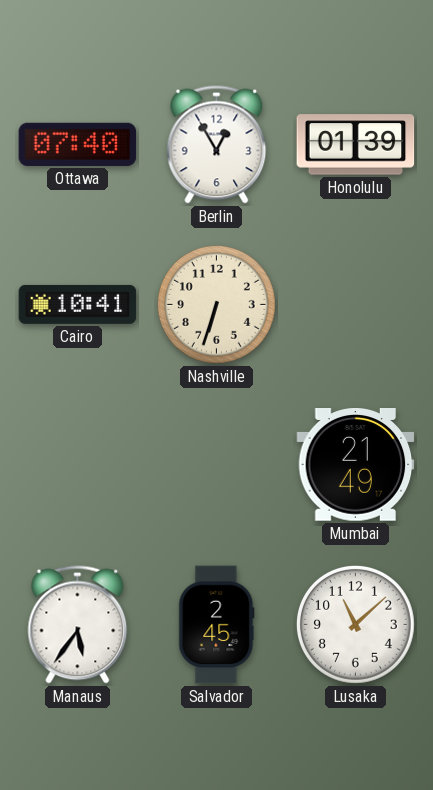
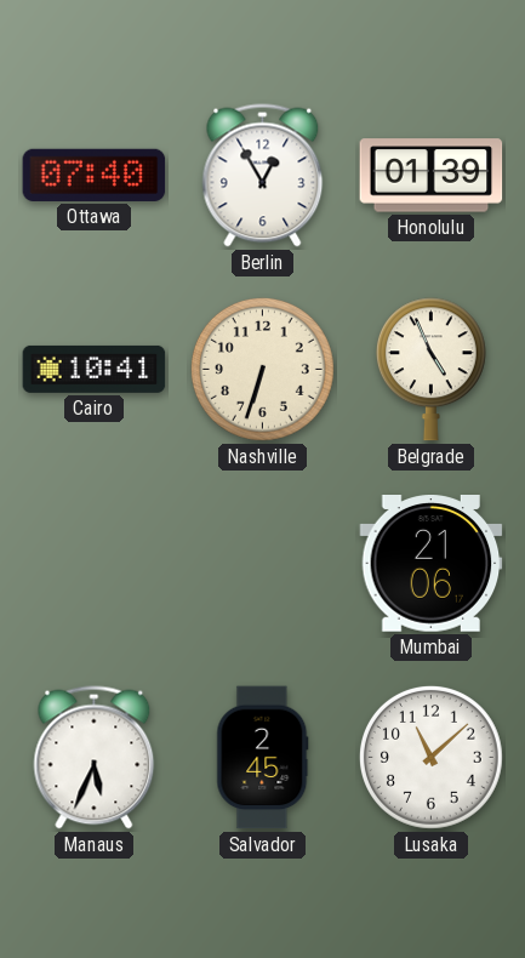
Belgrade: none -> 4:56
Mumbai: 21:49 -> 21:06
Manaus: 5:36 -> 5:34
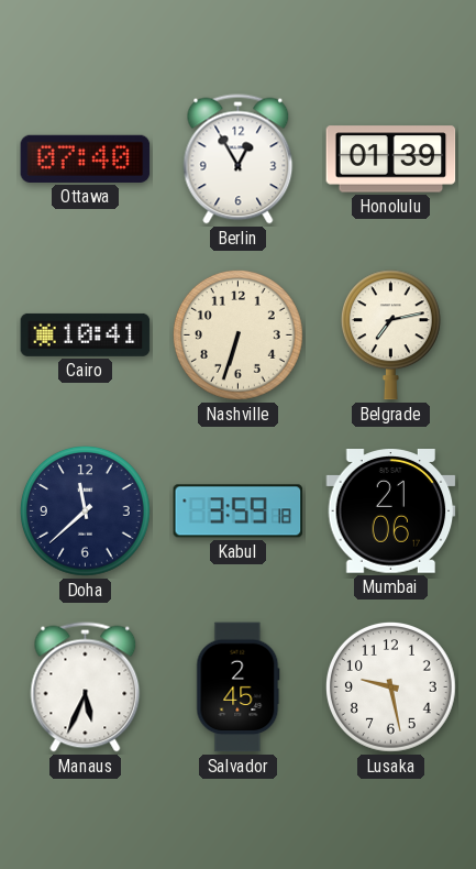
Belgrade: 4:56 -> 7:13
Doha: none -> 11:38
Kabul: none -> 3:59
Lusaka: 11:08 -> 9:28
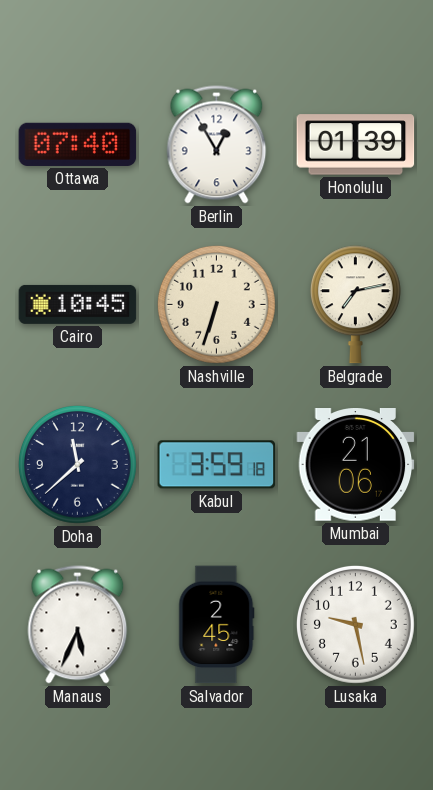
Cairo: 10:41 -> 10:45
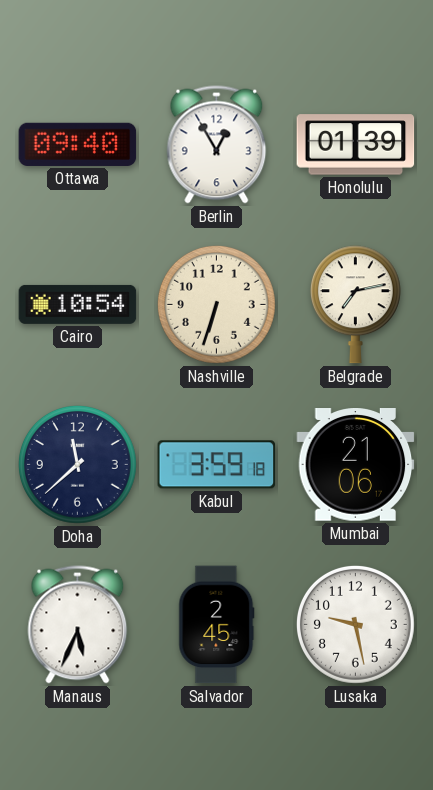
Ottawa: 07:40 -> 09:40
Cairo: 10:45 -> 10:54
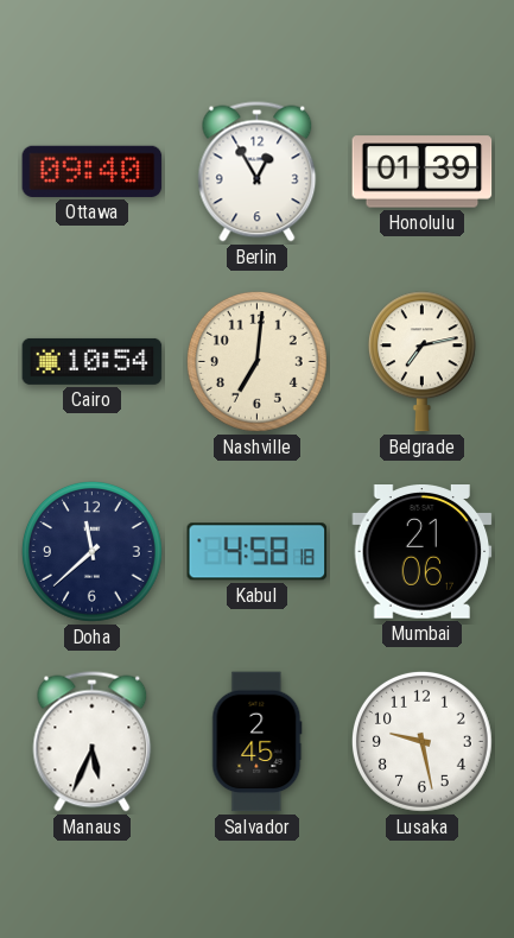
Nashville: 6:33 -> 7:01
Kabul: 3:59 -> 4:58
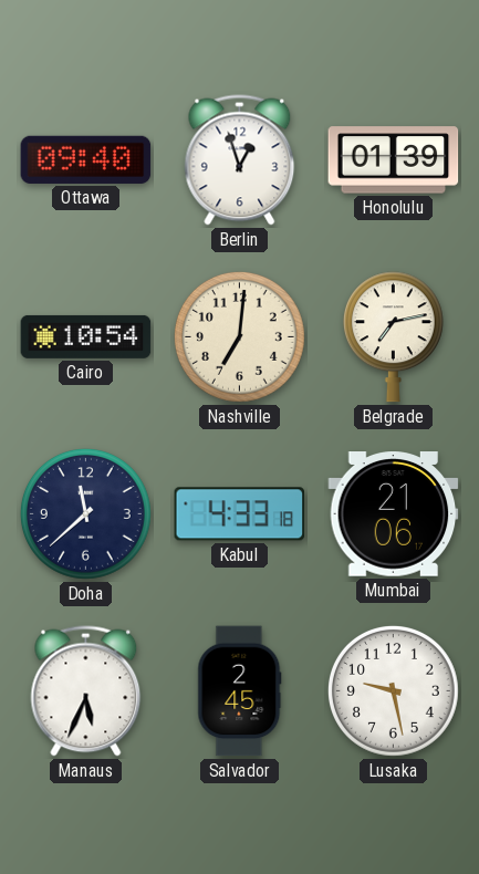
Berlin: 12:55 -> 12:57
Kabul: 4:58 -> 4:33
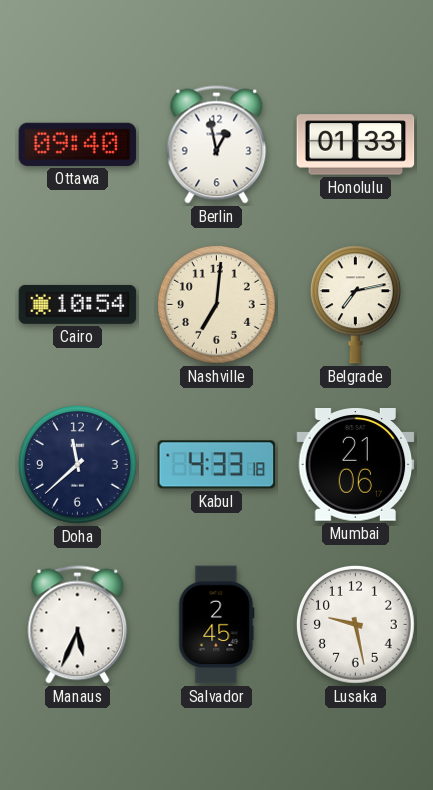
Berlin: 12:57 -> 12:58
Honolulu: 01:39 -> 01:33
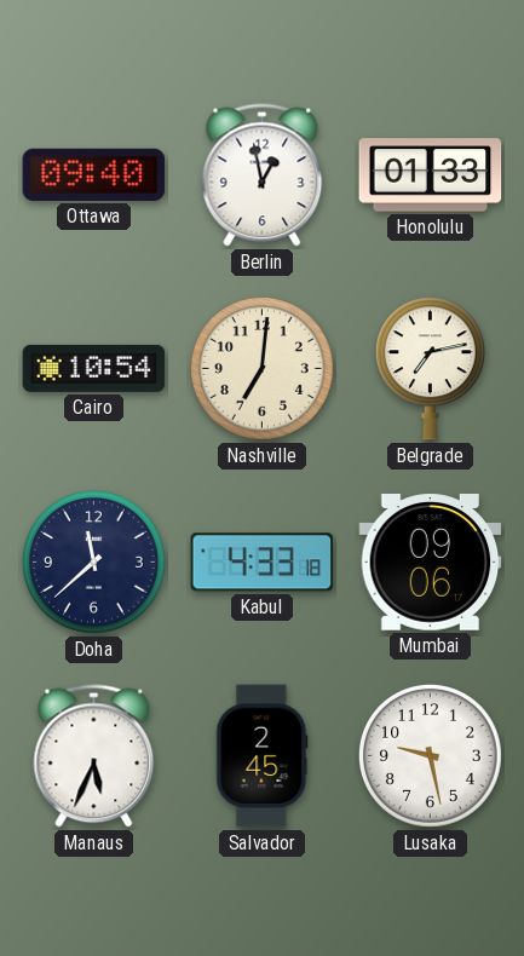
Mumbai: 21:06 -> 09:06
